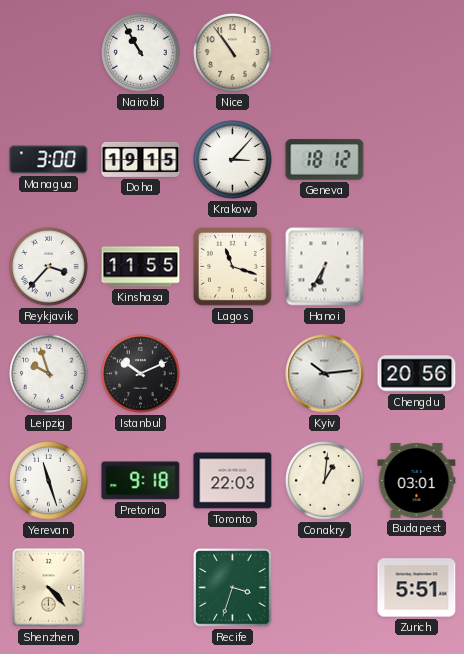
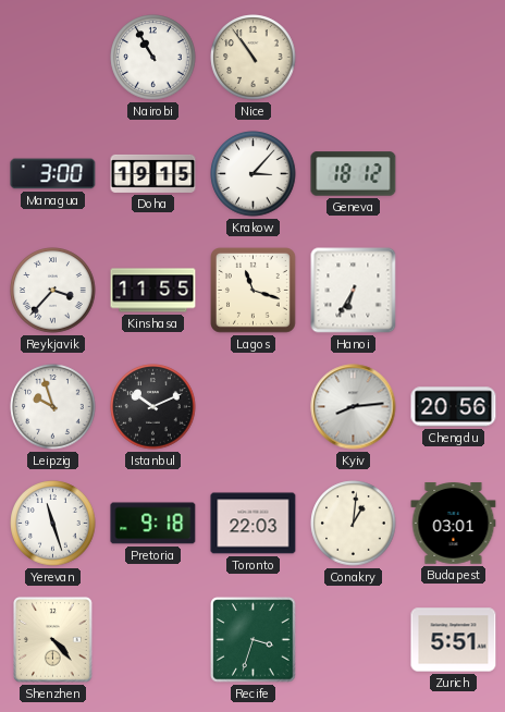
Kyiv: 10:14 -> 8:14
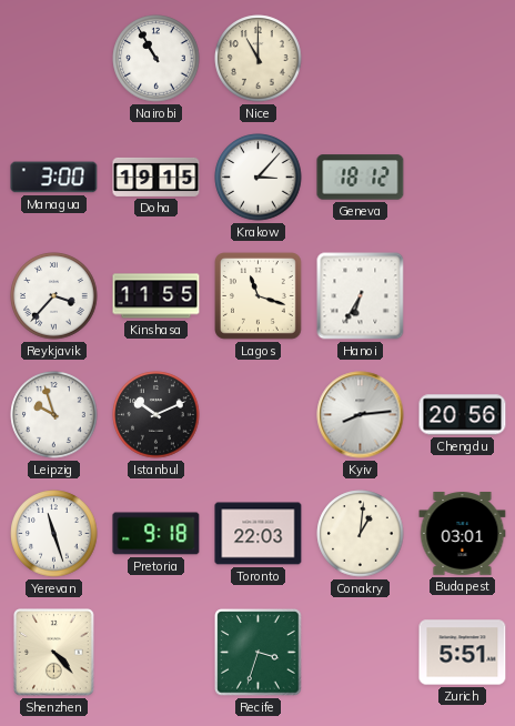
Nice: 10:54 -> 11:00
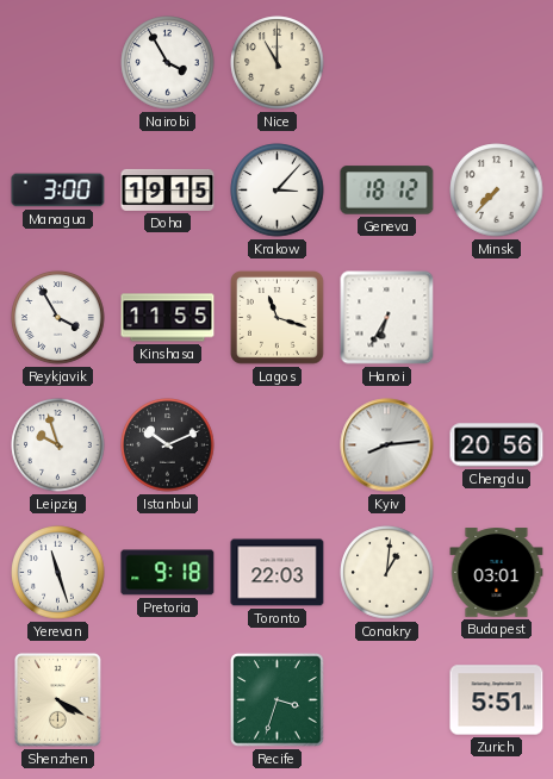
Nairobi: 10:55 -> 3:55
Minsk: none -> 7:37
Reykjavik: 3:37 -> 3:55
Shenzhen: 4:23 -> 4:20
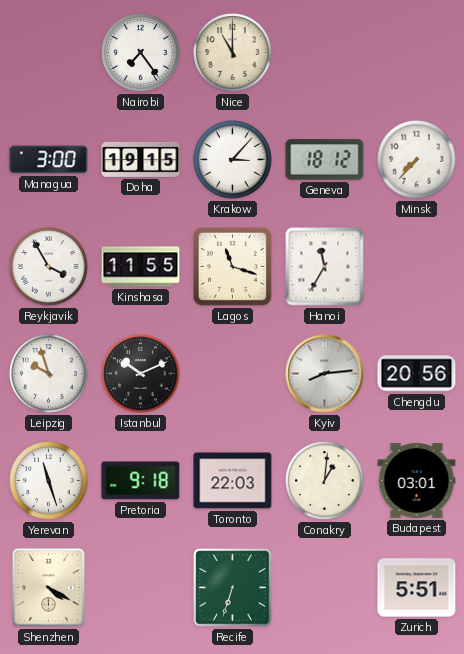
Nairobi: 3:55 -> 7:24
Hanoi: 6:35 -> 11:35
Recife: 3:33 -> 6:33
